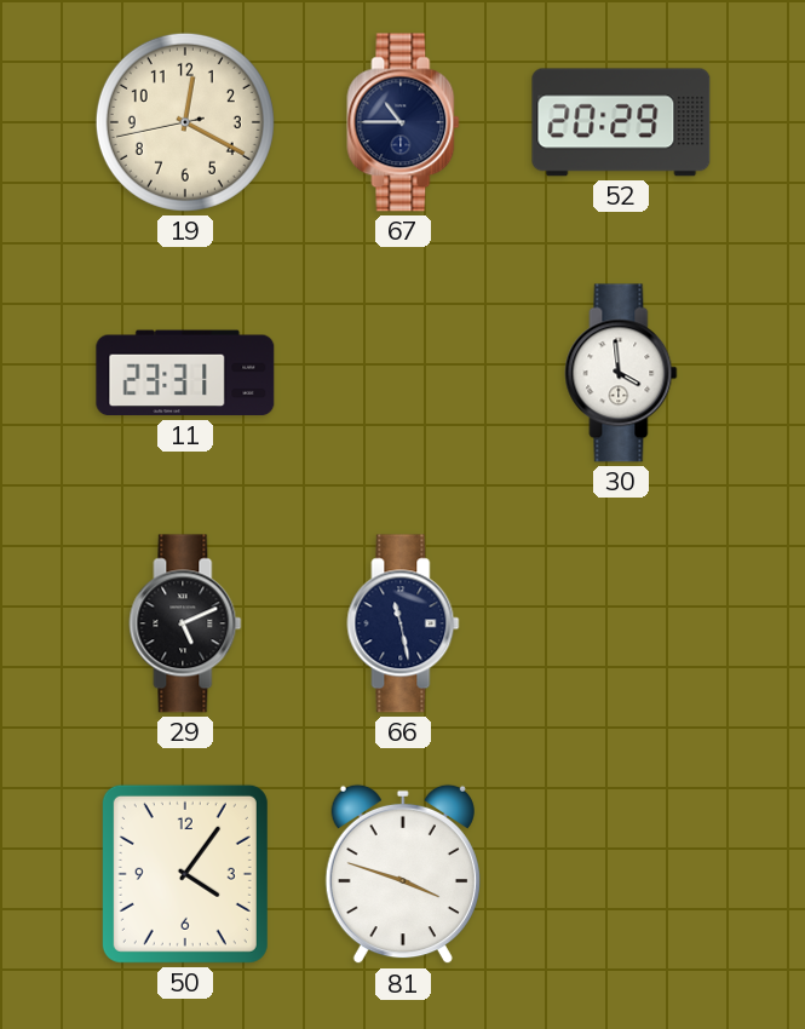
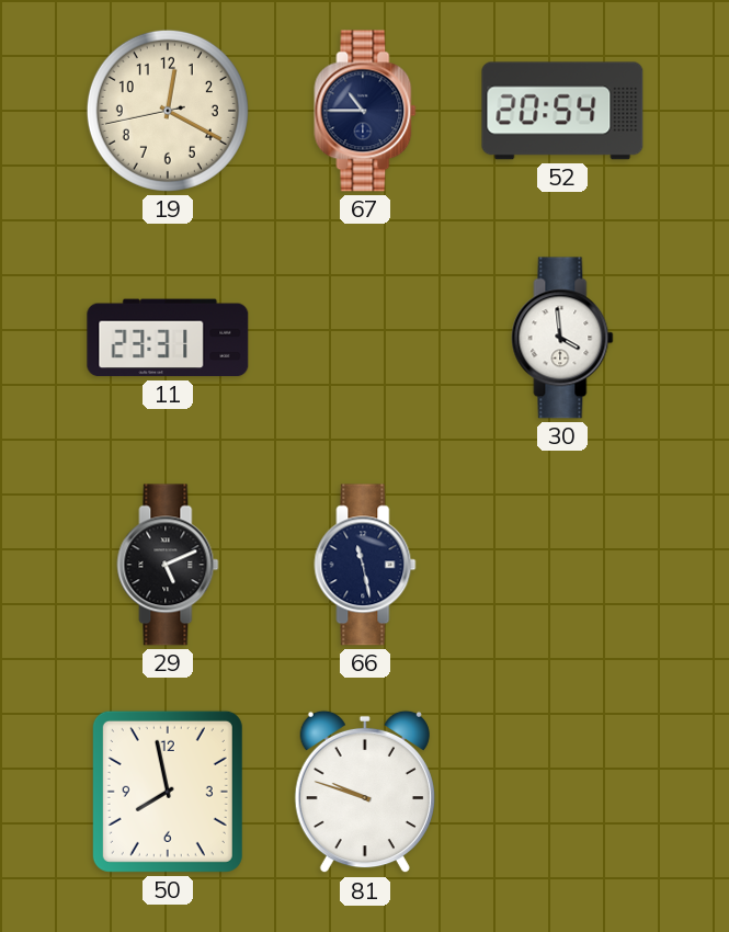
52: 20:29 -> 20:54
50: 4:06 -> 7:58
81: 3:48 -> 9:48
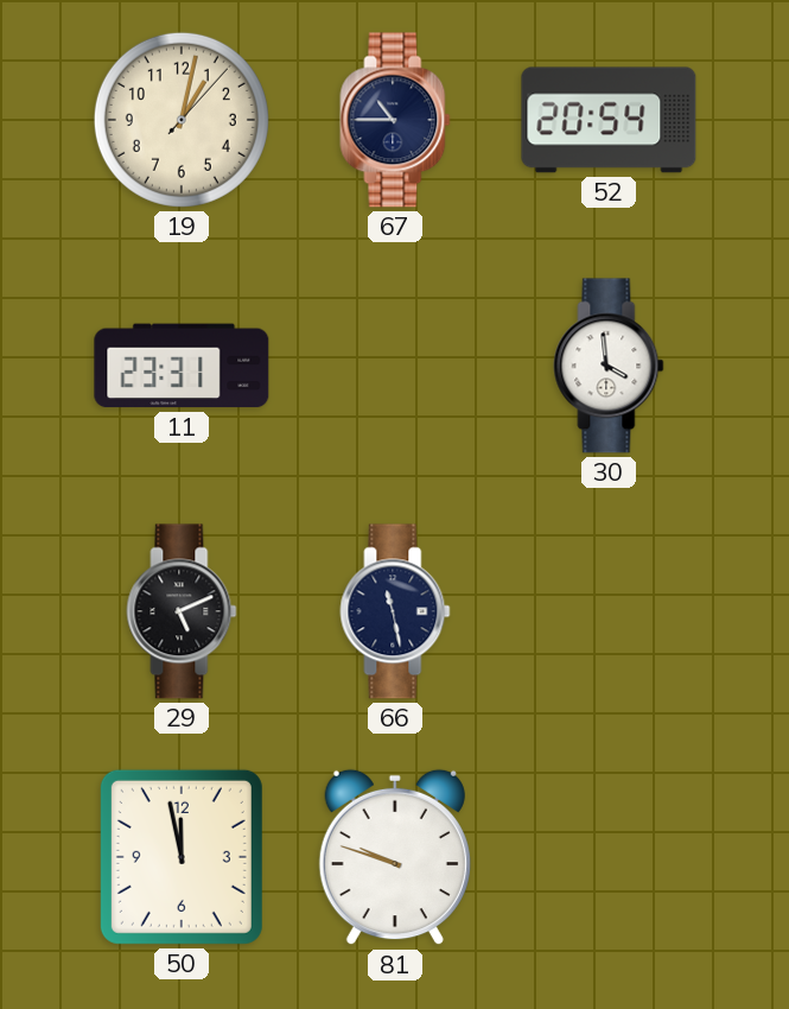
19: 12:19 -> 1:02
50: 7:58 -> 11:58
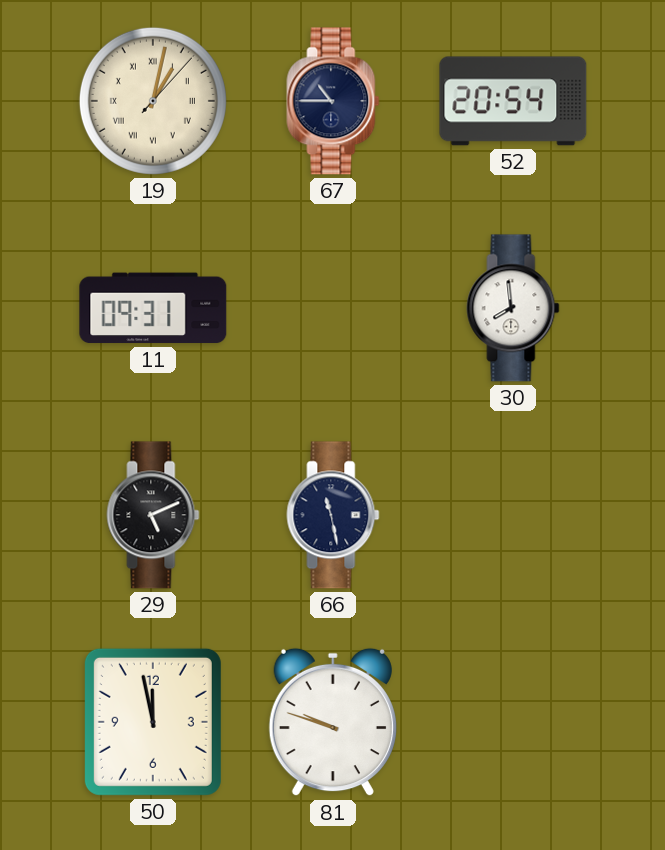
19 numerals: Arabic -> Roman
11: 23:31 -> 09:31
30: 3:59 -> 7:59
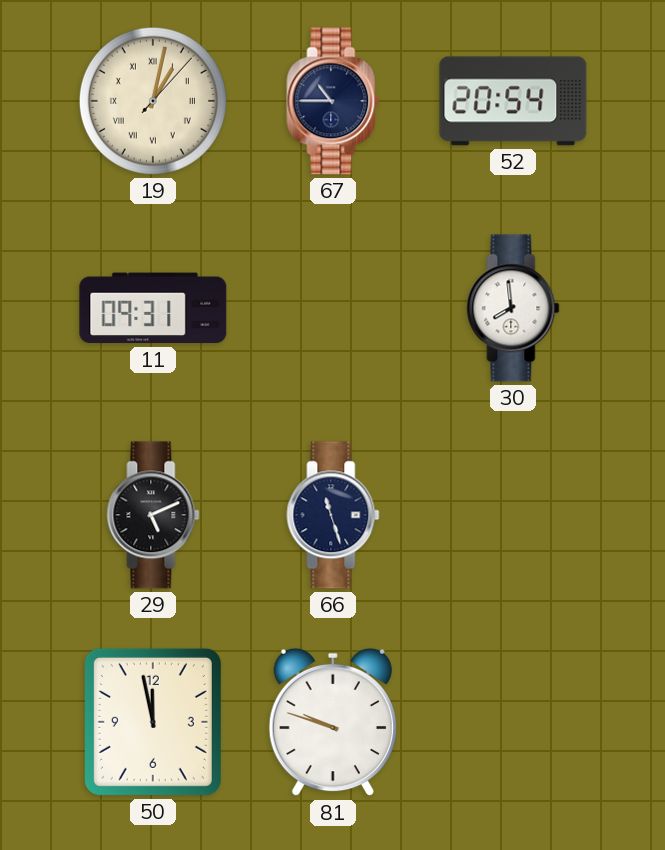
66: 11:28 -> 11:27
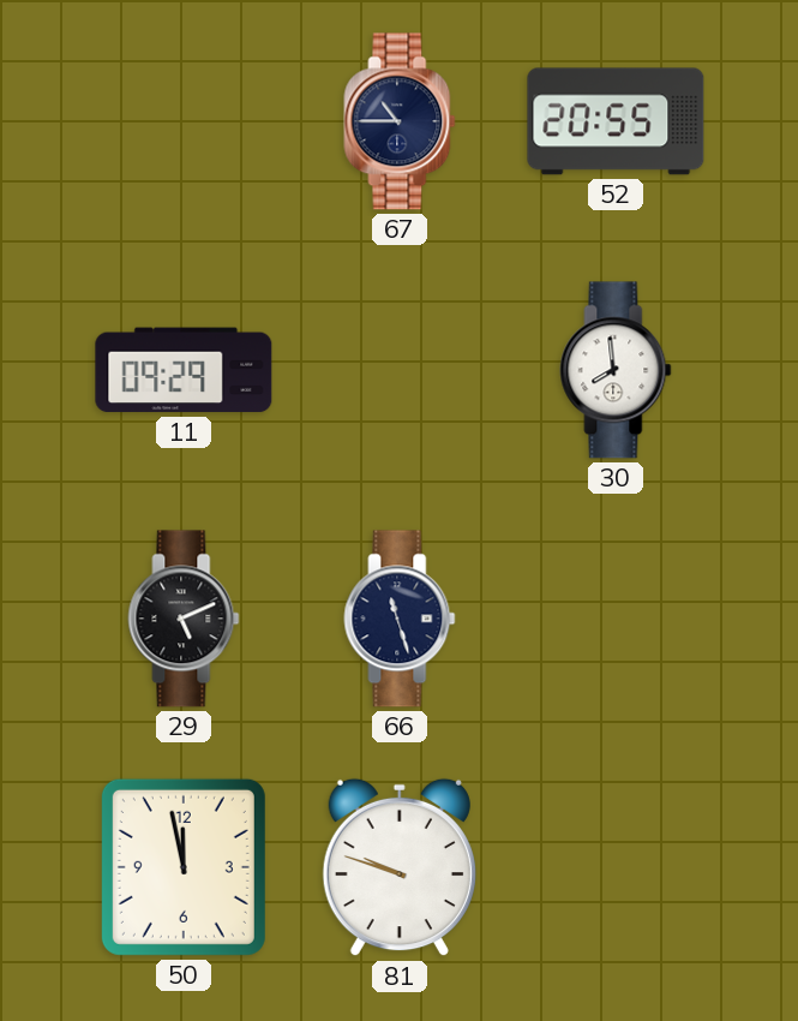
19: 1:02 -> none
52: 20:54 -> 20:55
11: 09:31 -> 09:29
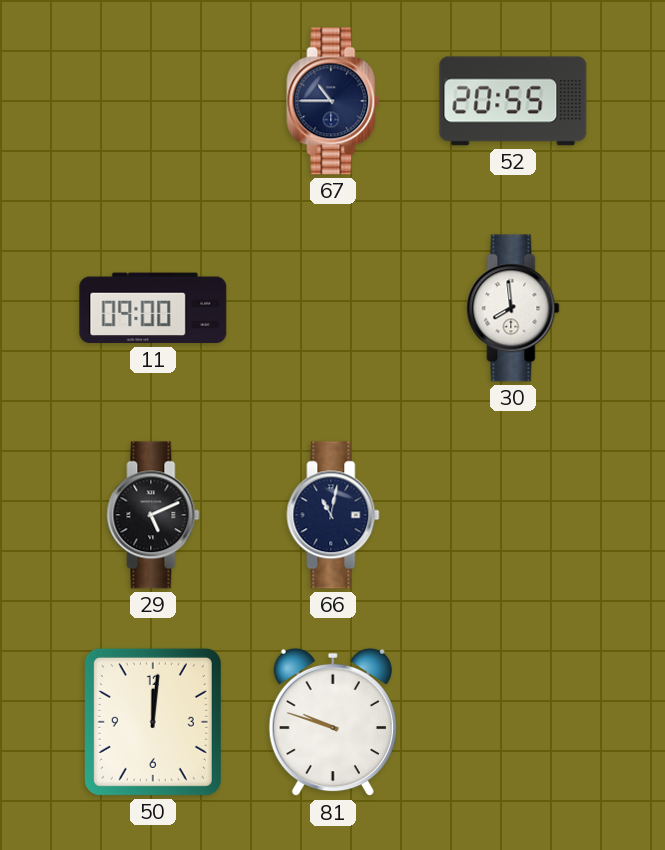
11: 09:29 -> 09:00
66: 11:27 -> 11:02
50: 11:58 -> 12:01
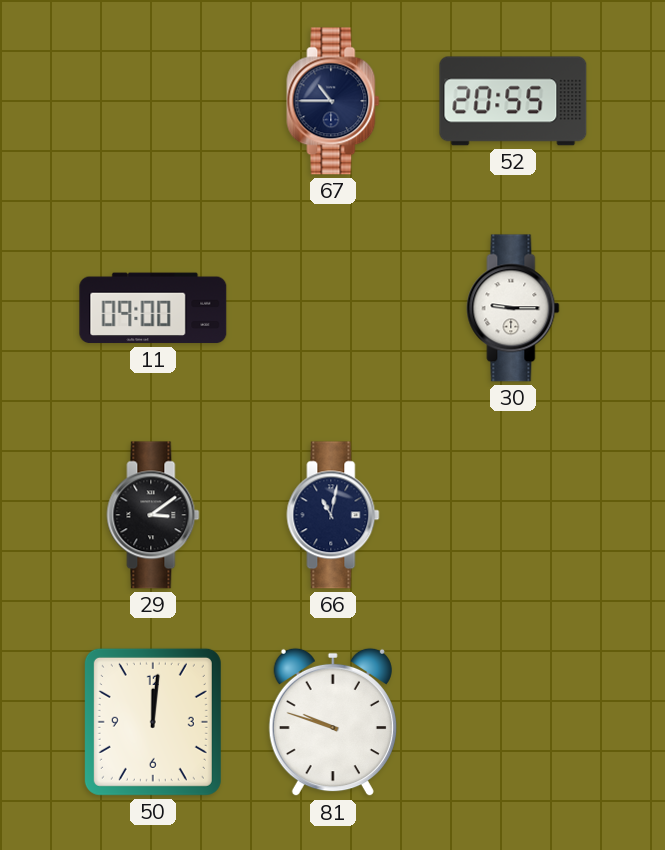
30: 7:59 -> 9:15
29: 5:11 -> 3:09
